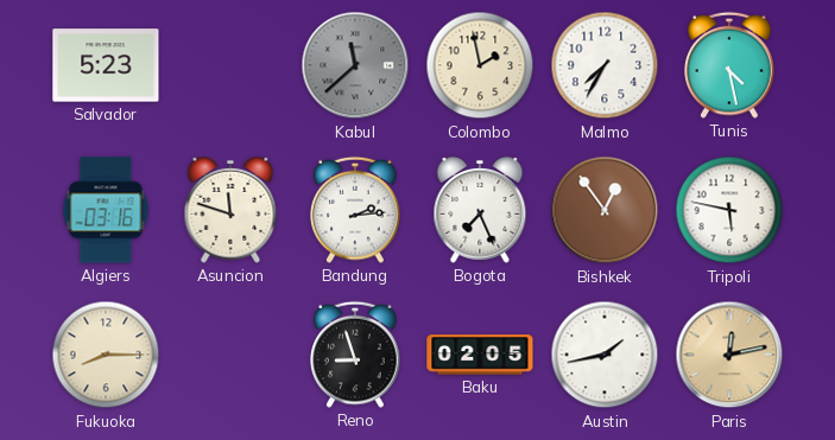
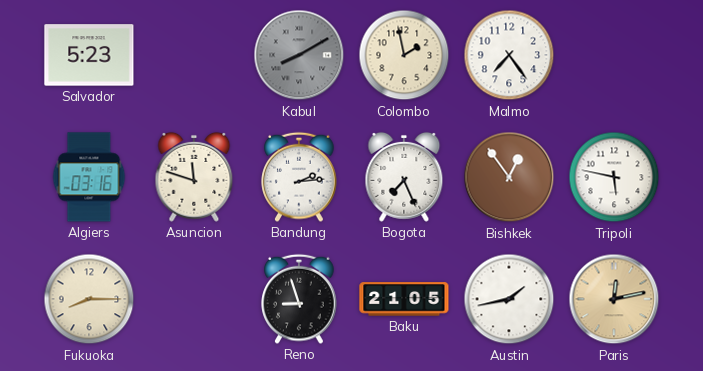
Kabul: 11:38 -> 8:10
Malmo: 7:35 -> 7:24
Tunis: 4:28 -> none
Baku: 02:05 -> 21:05
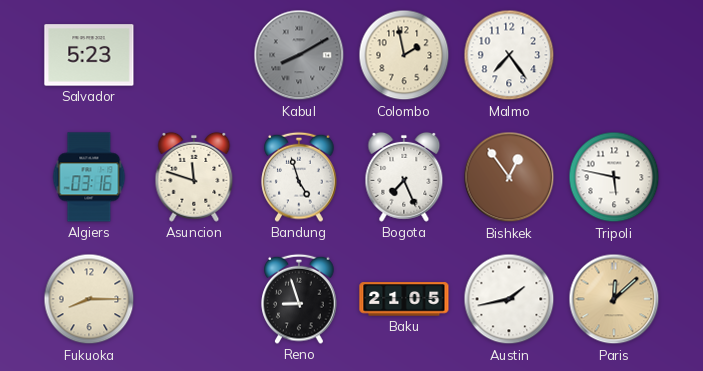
Bandung: 2:14 -> 4:57
Paris: 12:13 -> 12:08
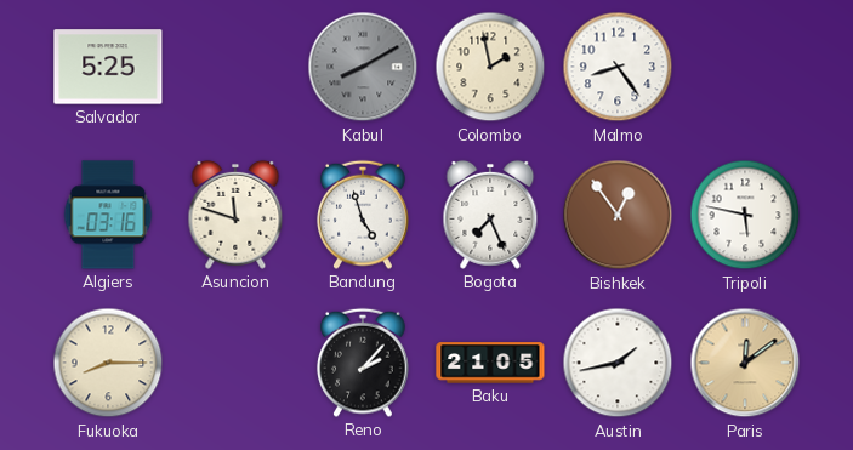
Salvador: 5:23 -> 5:25
Malmo: 7:24 -> 8:24
Reno: 8:57 -> 2:07
Paris: 12:08 -> 12:09
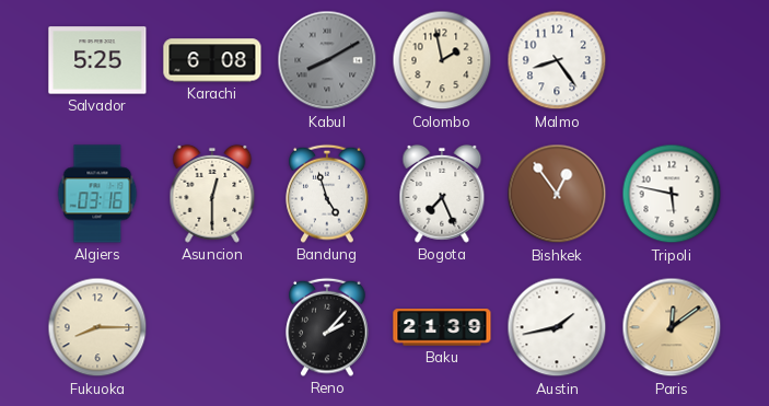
Karachi: none -> 6:08
Asuncion: 11:48 -> 12:30
Baku: 21:05 -> 21:39
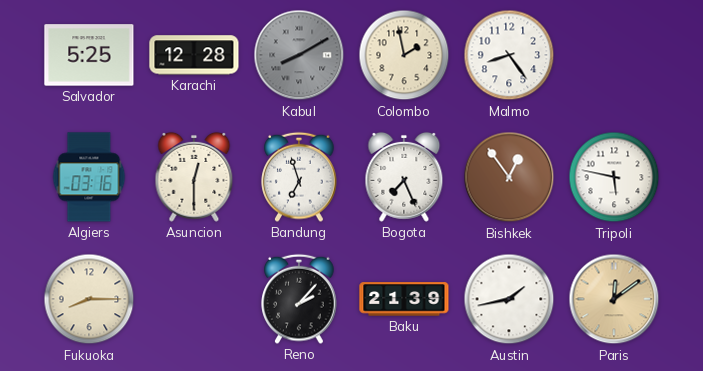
Karachi: 6:08 -> 12:28
Bandung: 4:57 -> 6:57
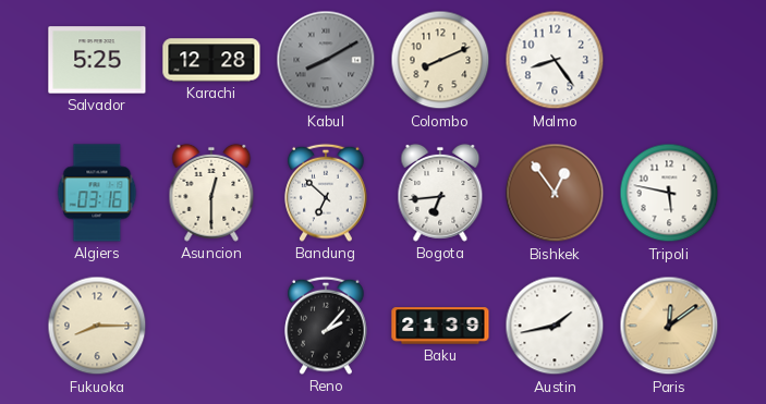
Colombo: 1:58 -> 8:11
Bandung: 6:57 -> 6:52
Bogota: 7:26 -> 6:44
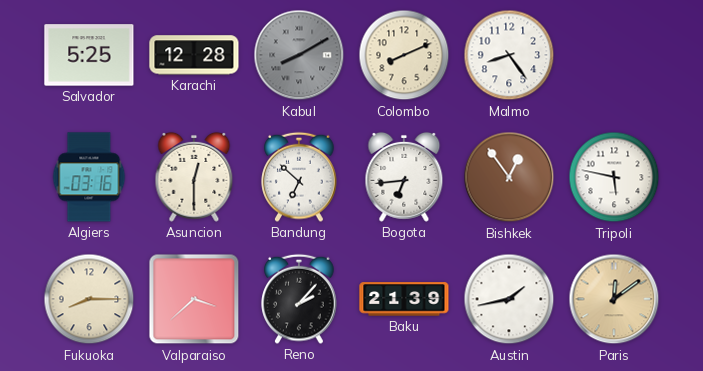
Valparaiso: none -> 3:38
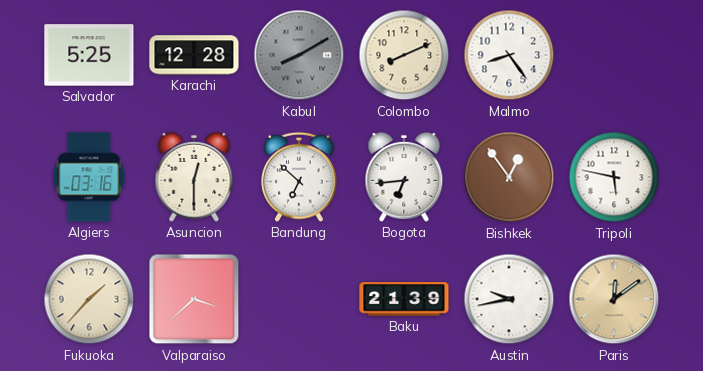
Fukuoka: 8:15 -> 1:37
Reno: 2:07 -> none
Austin: 1:43 -> 9:43
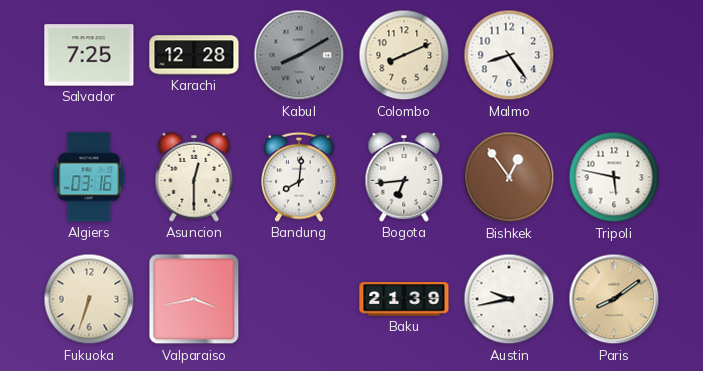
Salvador: 5:25 -> 7:25
Bandung: 6:52 -> 8:01
Fukuoka: 1:37 -> 6:33
Valparaiso: 3:38 -> 3:43
Paris: 12:09 -> 8:09
